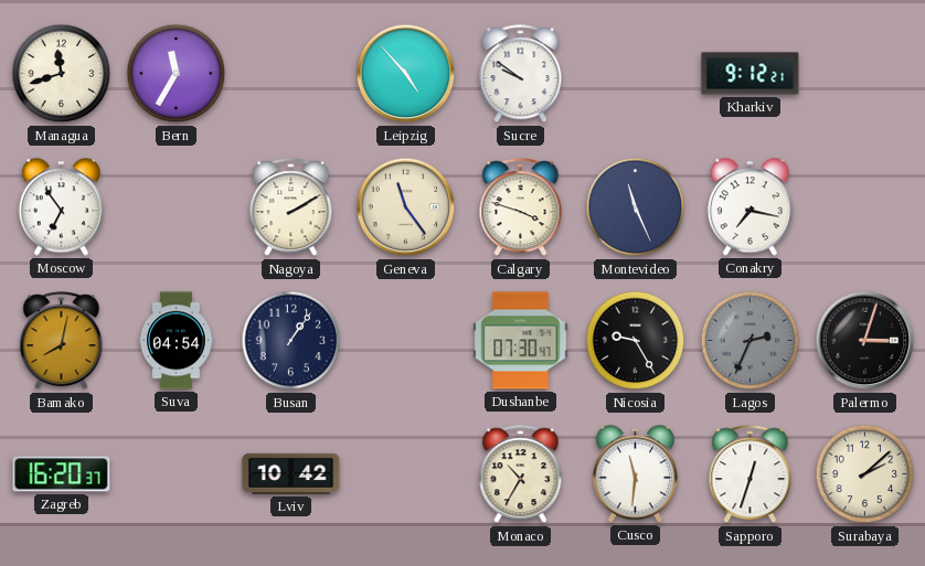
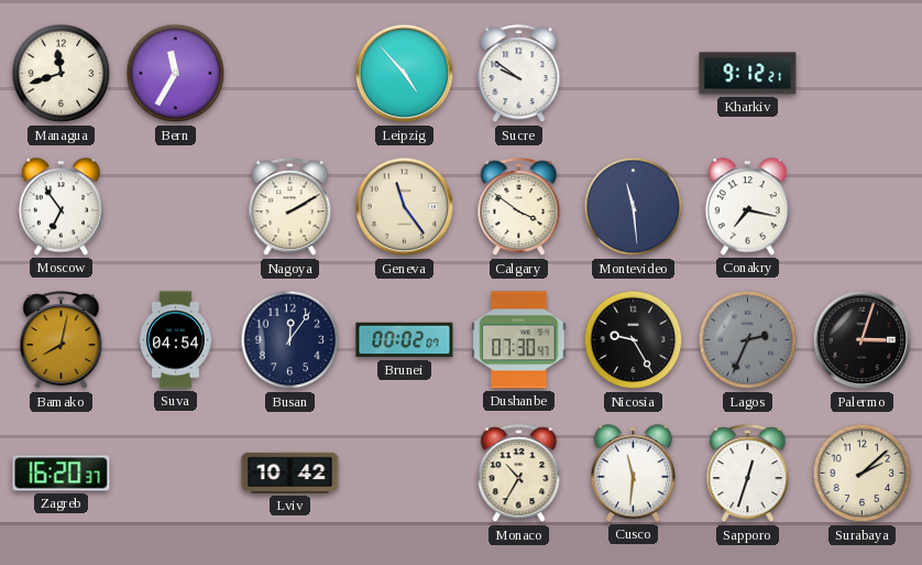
Calgary: 3:48 -> 3:51
Montevideo: 11:26 -> 11:29
Busan: 1:06 -> 12:06
Brunei: none -> 00:02
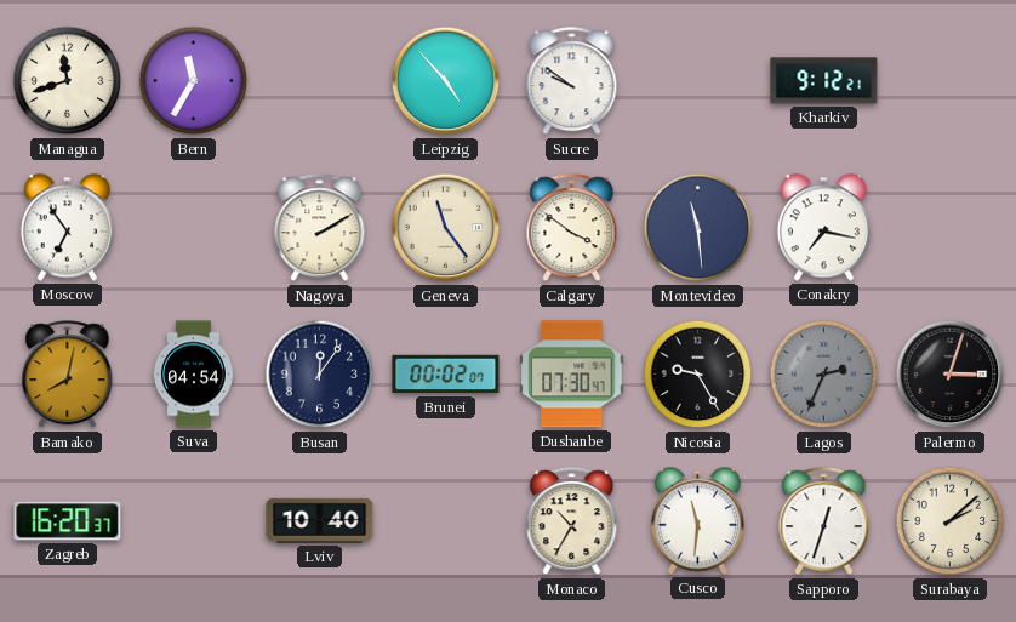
Lviv: 10:42 -> 10:40
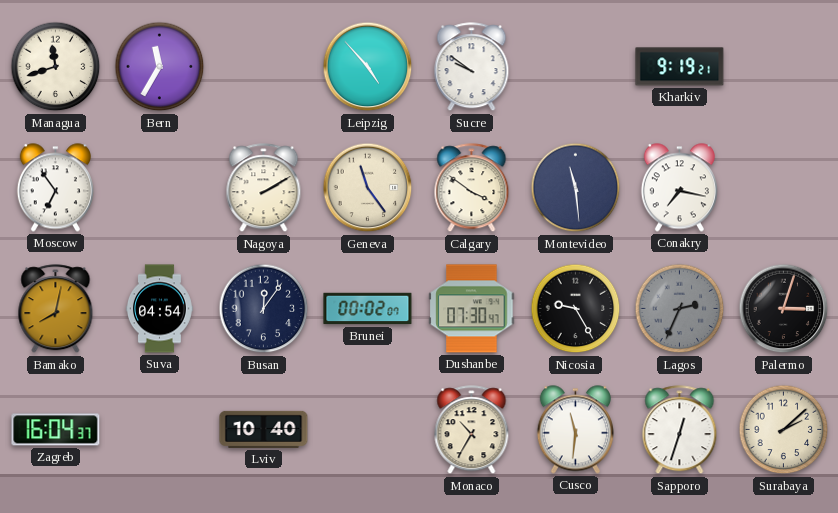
Kharkiv: 9:12 -> 9:19
Zagreb: 16:20 -> 16:04
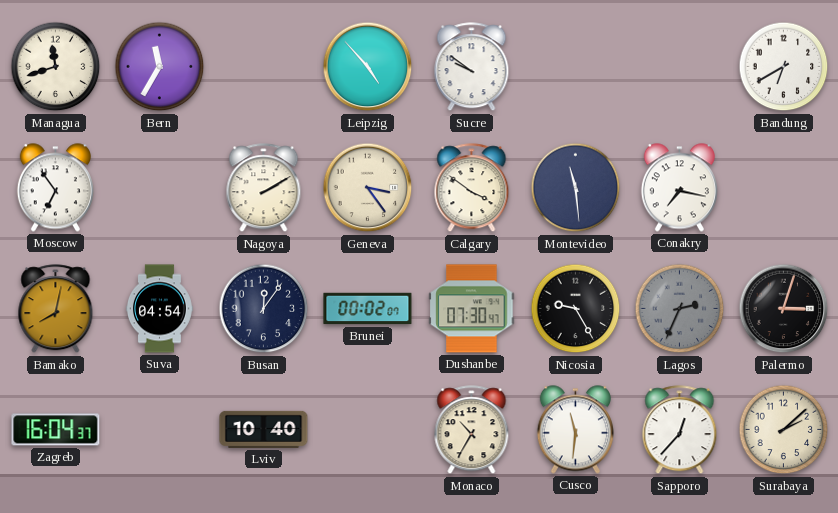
Kharkiv: 9:19 -> none
Bandung: none -> 6:40
Geneva: 11:24 -> 3:24
Sapporo: 12:33 -> 12:37
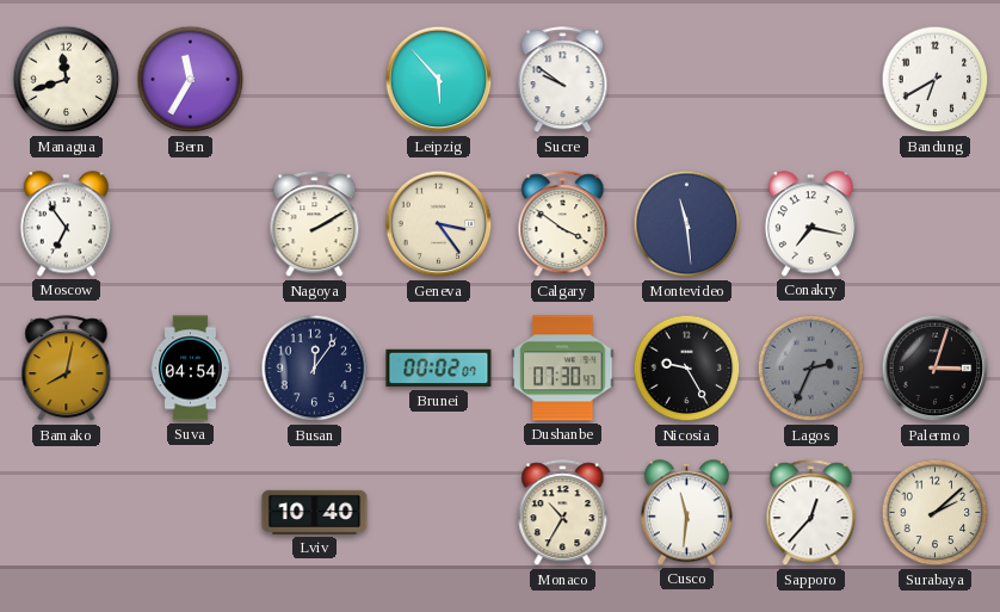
Leipzig: 4:53 -> 5:53
Zagreb: 16:04 -> none
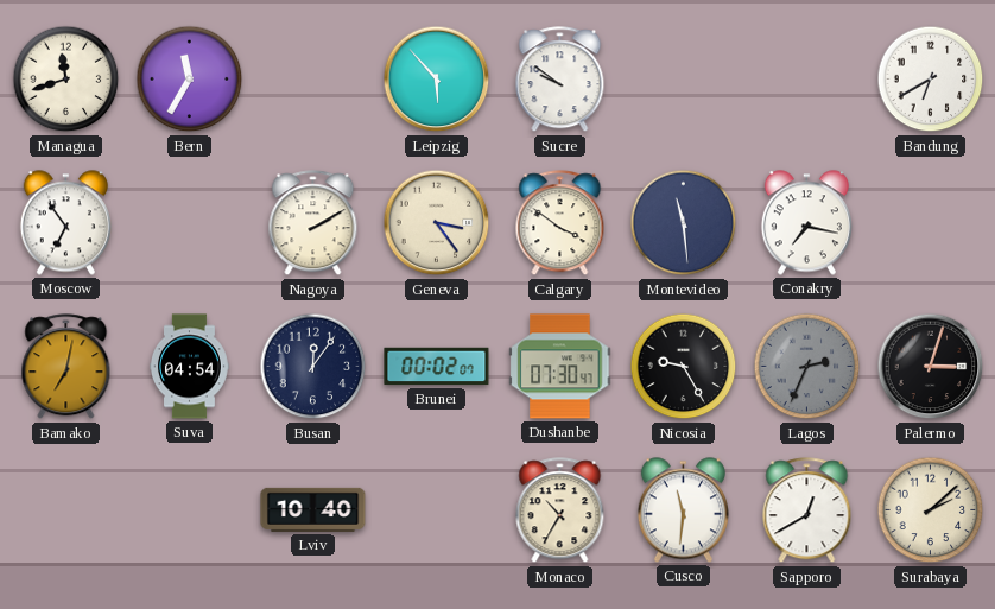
Bamako: 8:02 -> 7:02
Sapporo: 12:37 -> 12:40
